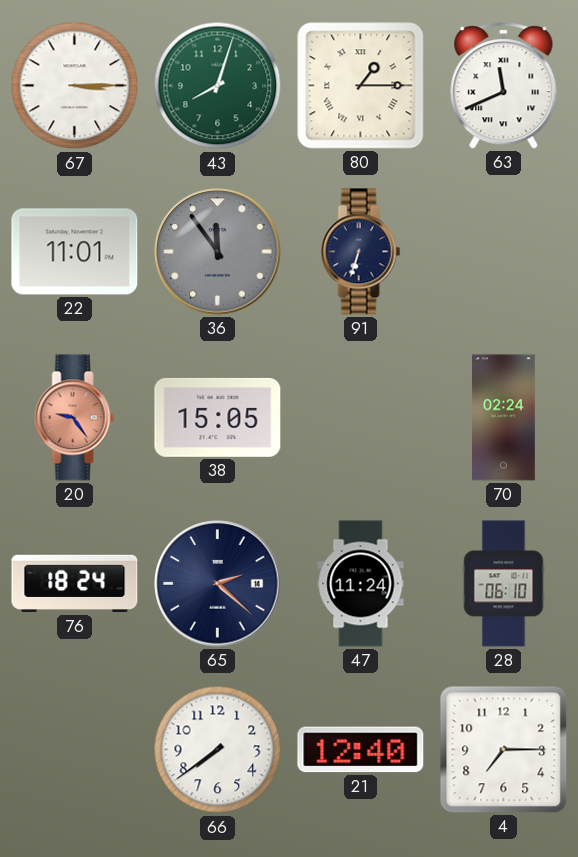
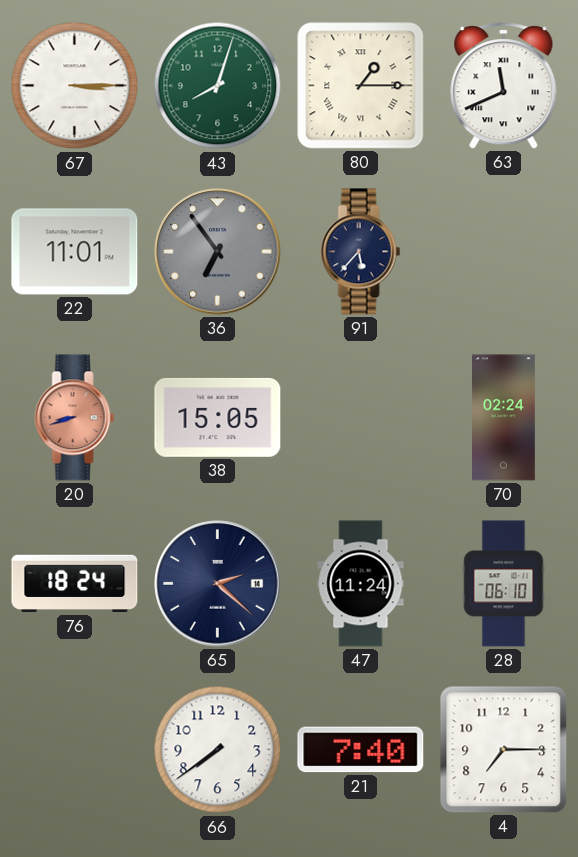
36: 11:54 -> 6:54
91: 6:33 -> 5:37
20: 9:24 -> 8:42
21: 12:40 -> 7:40
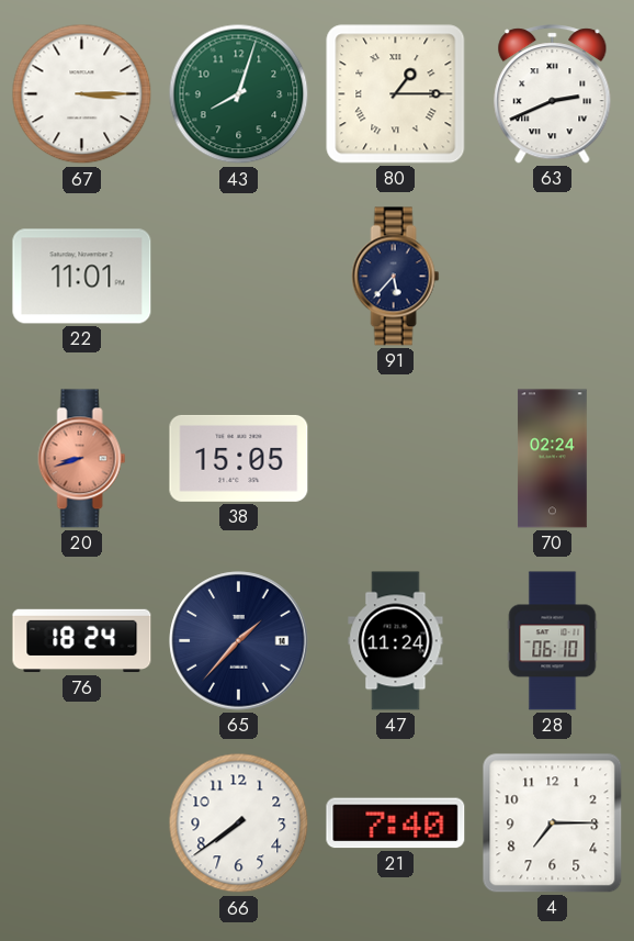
63: 11:41 -> 2:41
36: 6:54 -> none
65: 2:22 -> 1:37
